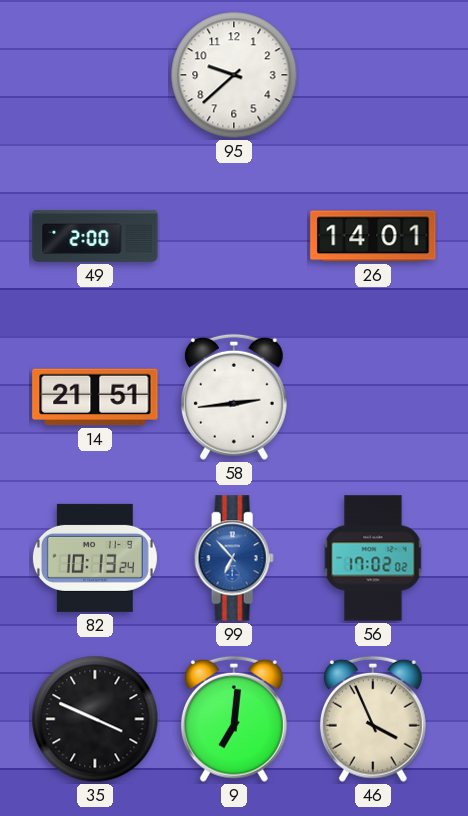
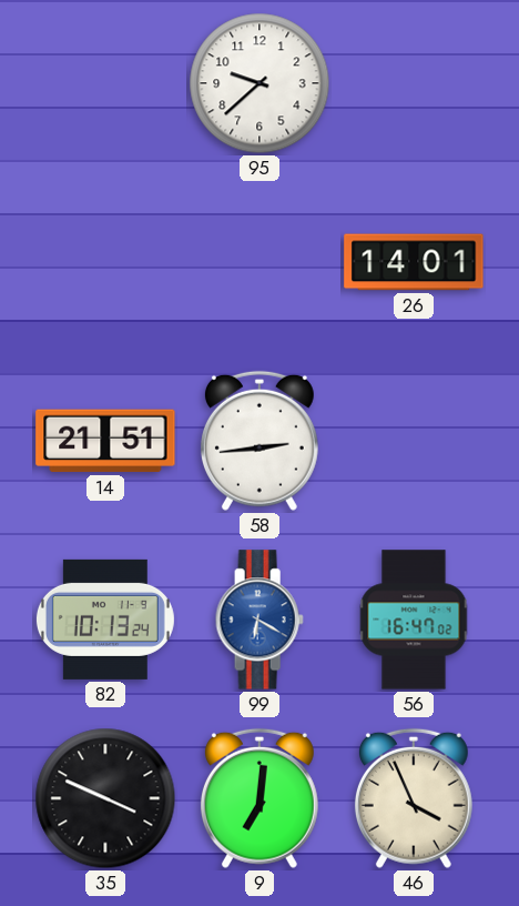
49: 2:00 -> none
99: 6:53 -> 6:20
56: 17:02 -> 16:47
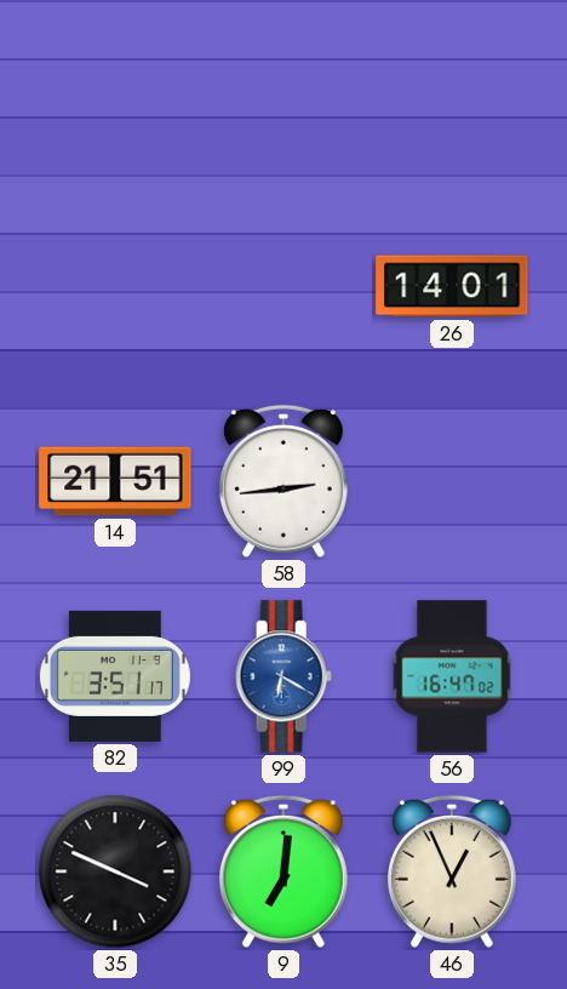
95: 9:38 -> none
82: 10:13 -> 3:51
46: 3:56 -> 12:56
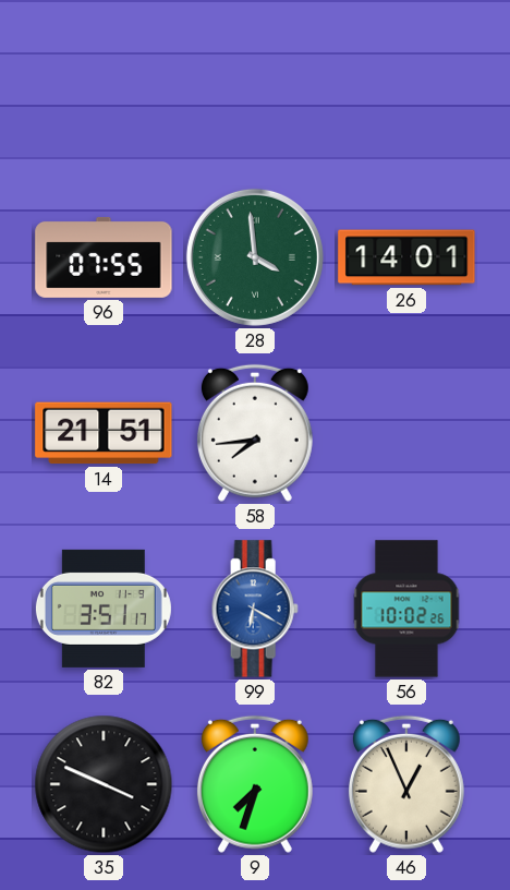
96: none -> 07:55
28: none -> 3:59
58: 2:44 -> 7:44
56: 16:47 -> 10:02
9: 7:01 -> 7:33
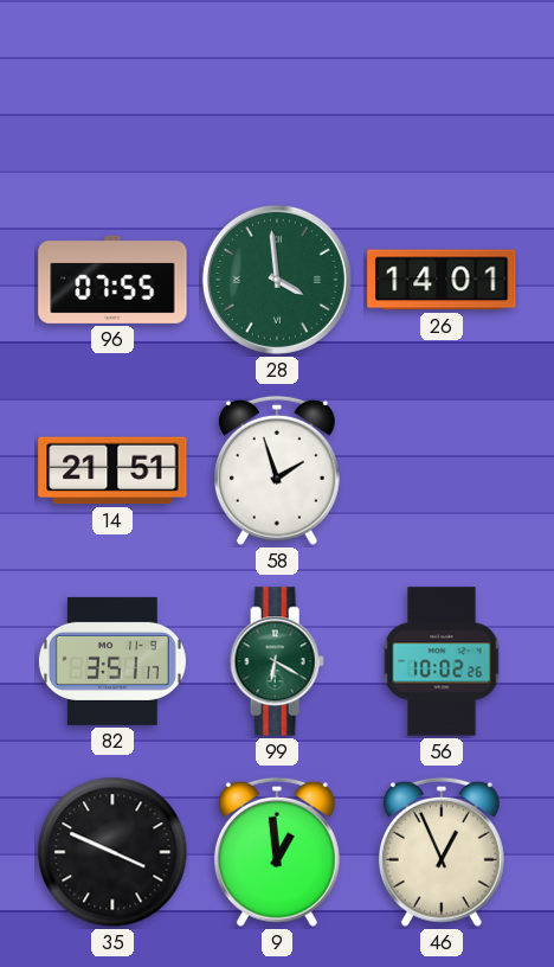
58: 7:44 -> 1:57
99 dial: blue -> green
9: 7:33 -> 12:59
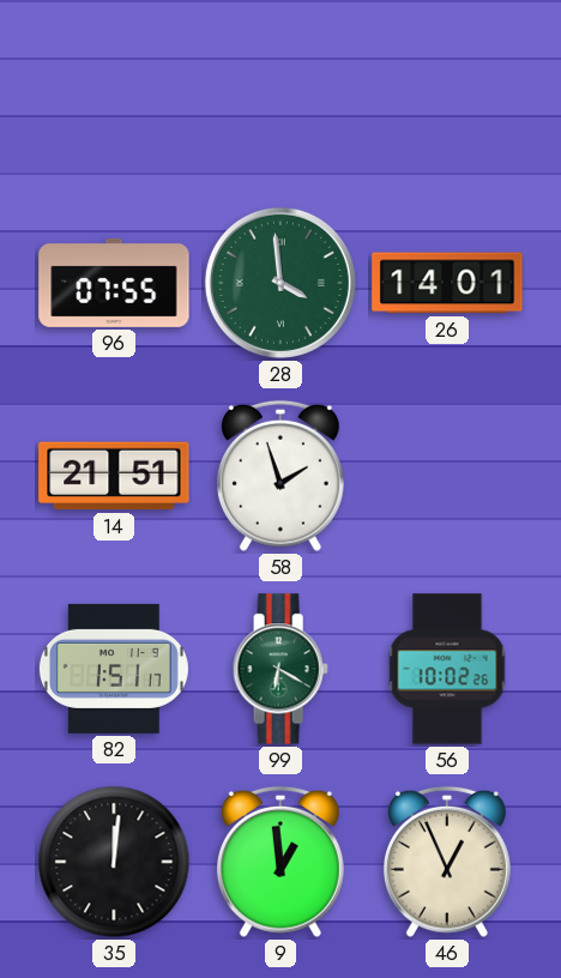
82: 3:51 -> 1:51
35: 3:49 -> 12:01
